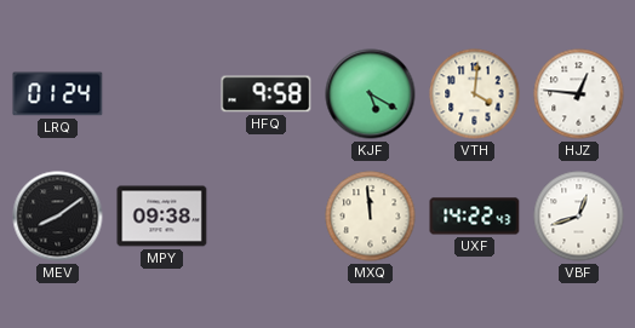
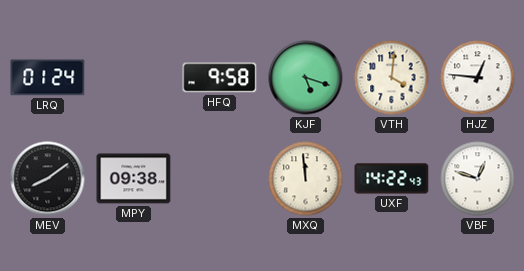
KJF: 5:20 -> 5:18
VBF: 12:42 -> 12:48
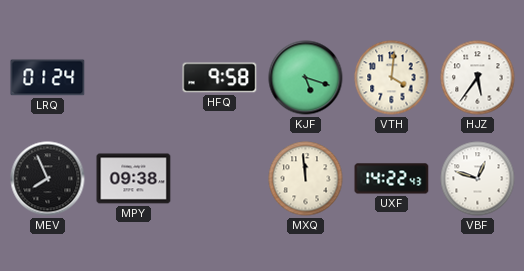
HJZ: 12:46 -> 5:36
MEV: 8:09 -> 7:56
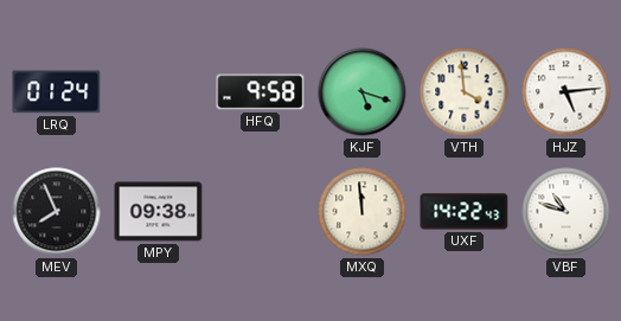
VTH: 4:01 -> 3:59
HJZ: 5:36 -> 5:14
VBF: 12:48 -> 10:48
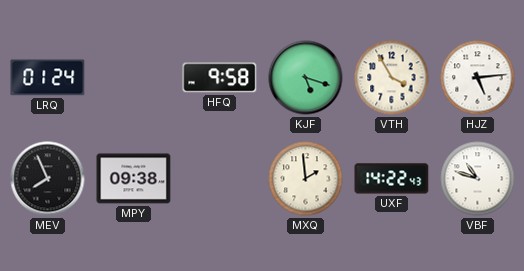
VTH: 3:59 -> 3:55
MXQ: 11:59 -> 1:59
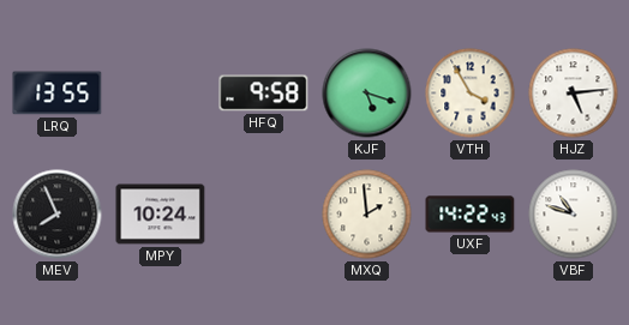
LRQ: 01:24 -> 13:55
MPY: 09:38 -> 10:24
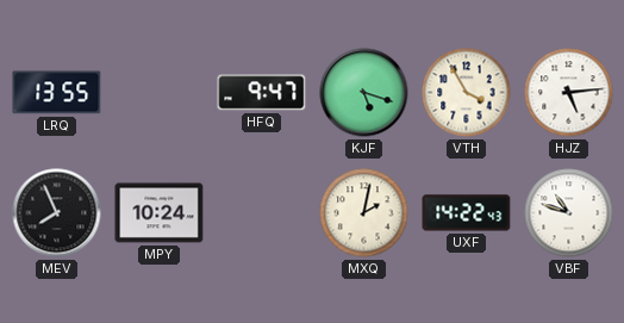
HFQ: 9:58 -> 9:47
MXQ: 1:59 -> 2:02
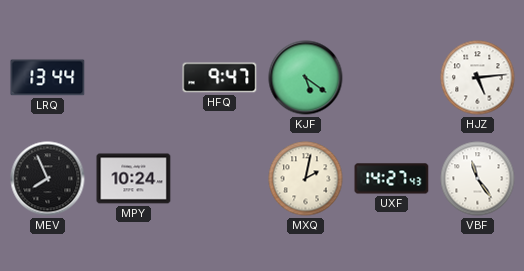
LRQ: 13:55 -> 13:44
KJF: 5:18 -> 5:21
VTH: 3:55 -> none
UXF: 14:22 -> 14:27
VBF: 10:48 -> 11:24
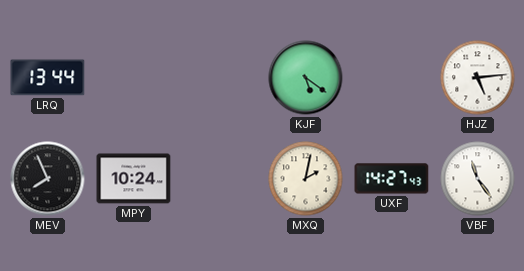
HFQ: 9:47 -> none
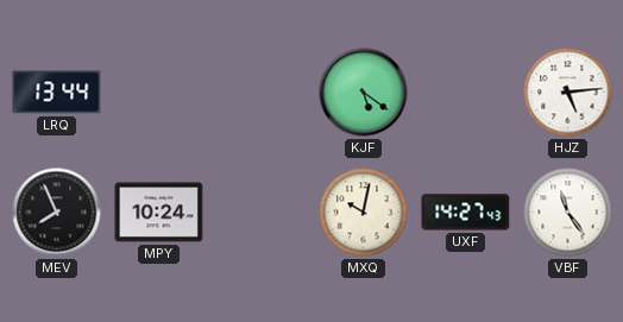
MXQ: 2:02 -> 10:02
